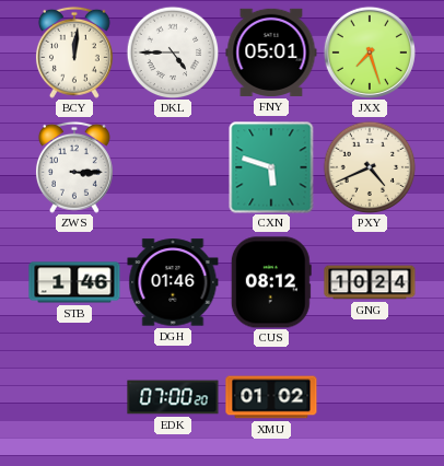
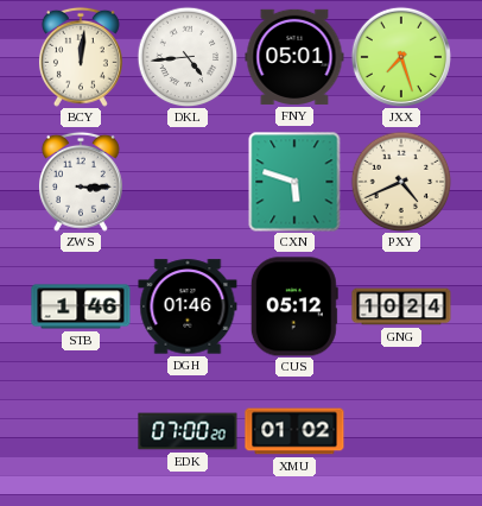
DKL: 4:45 -> 4:44
CUS: 08:12 -> 05:12
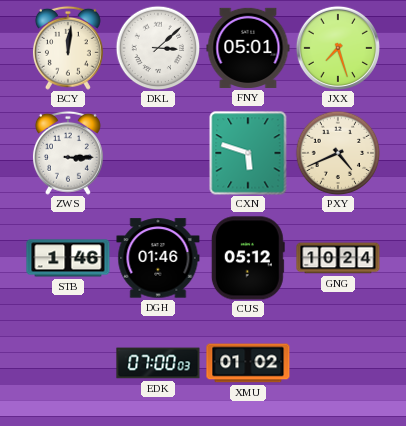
DKL: 4:44 -> 3:08
EDK: 07:00:20 -> 07:00:03
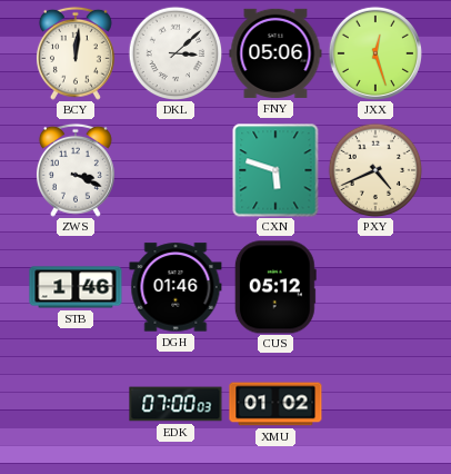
FNY: 05:01 -> 05:06
JXX: 7:27 -> 12:27
ZWS: 3:15 -> 3:19
GNG: 10:24 -> none
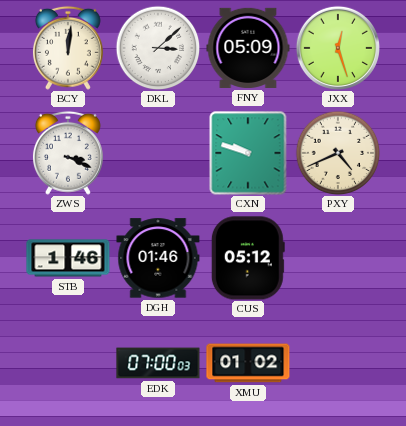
FNY: 05:06 -> 05:09
CXN: 5:48 -> 9:48
